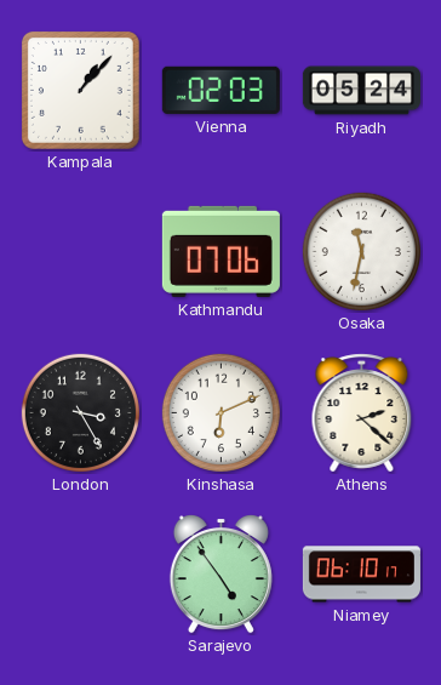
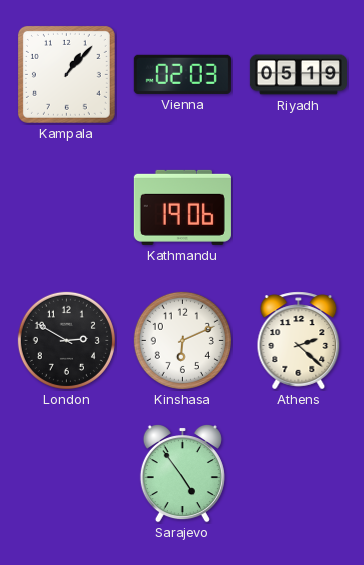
Riyadh: 05:24 -> 05:19
Kathmandu: 07:06 -> 19:06
Osaka: 11:32 -> none
London: 3:25 -> 2:50
Niamey: 06:10 -> none
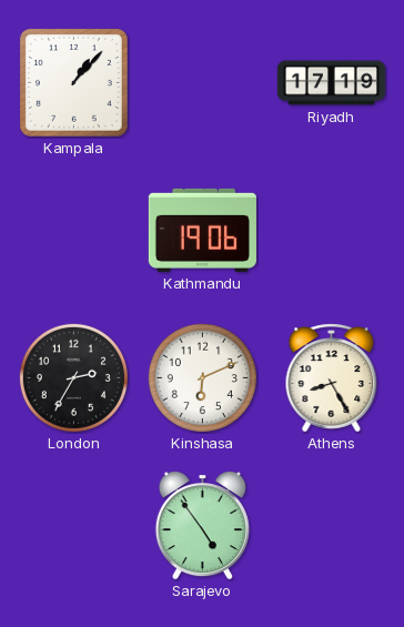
Vienna: 02:03 -> none
Riyadh: 05:19 -> 17:19
London: 2:50 -> 2:35
Athens: 2:22 -> 8:25
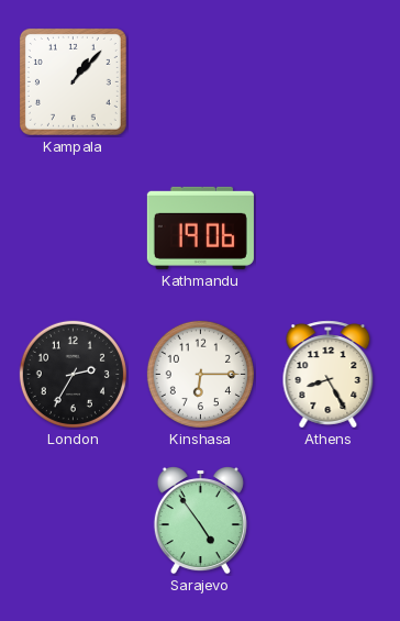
Riyadh: 17:19 -> none
Kinshasa: 6:11 -> 6:15
